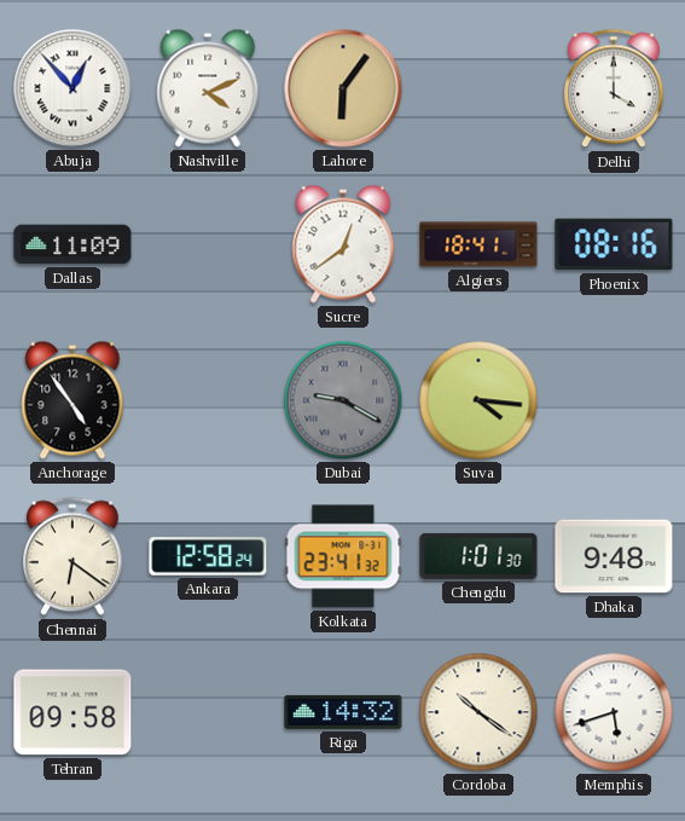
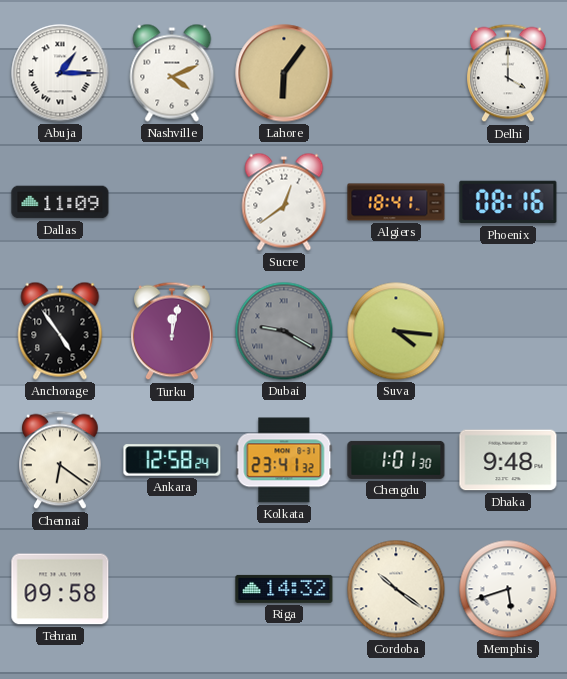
Abuja: 12:53 -> 1:15
Turku: none -> 12:02
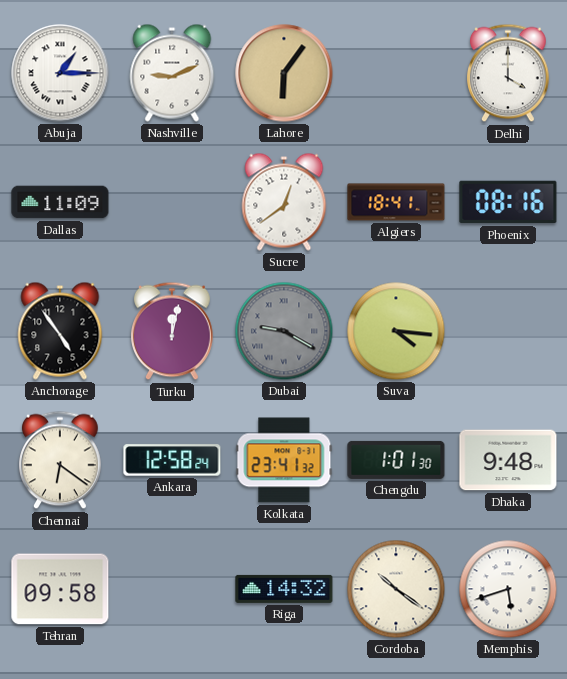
Nashville: 4:11 -> 9:11
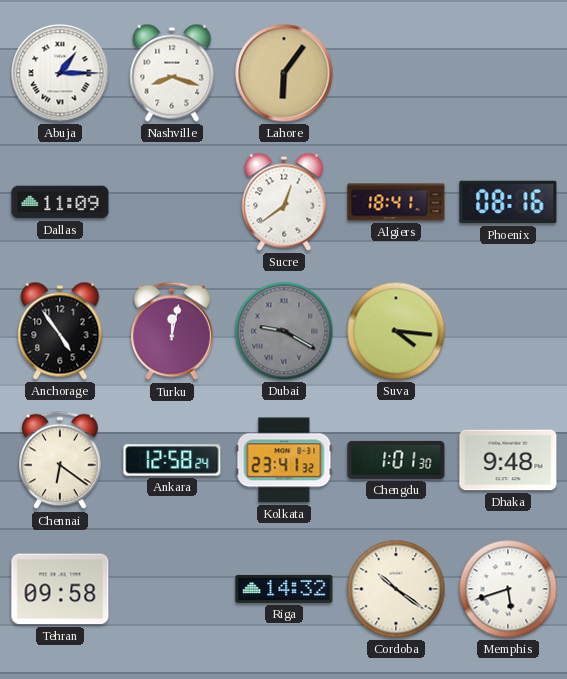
Nashville: 9:11 -> 8:18
Delhi: 4:00 -> none
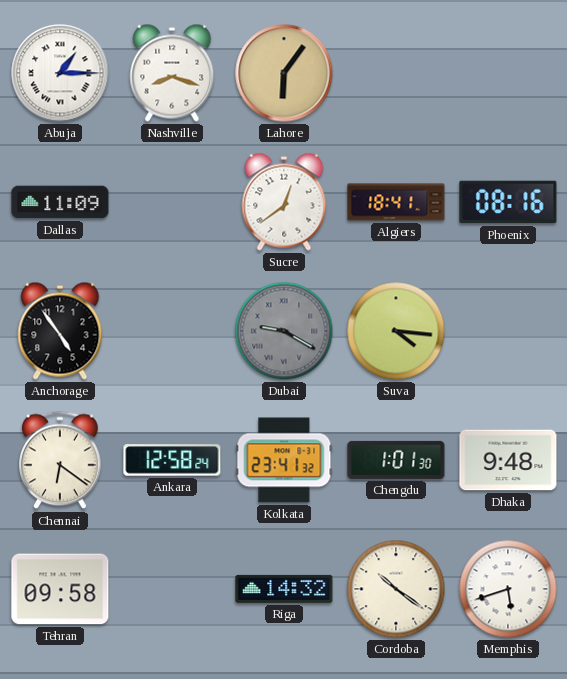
Turku: 12:02 -> none
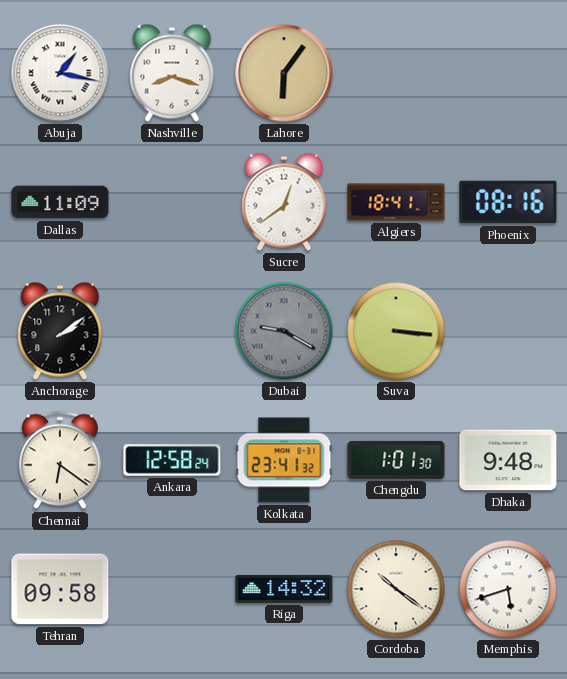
Abuja: 1:15 -> 1:17
Anchorage: 4:54 -> 2:09
Suva: 4:16 -> 3:16
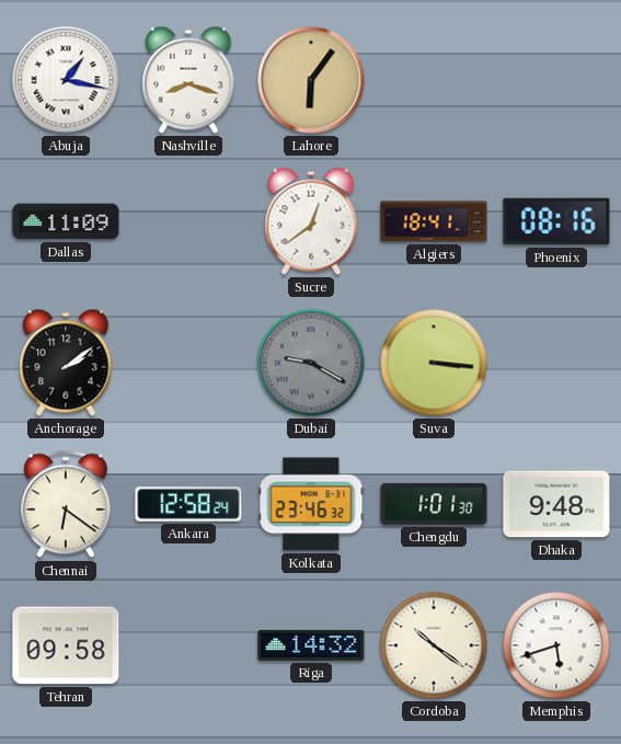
Kolkata: 23:41 -> 23:46
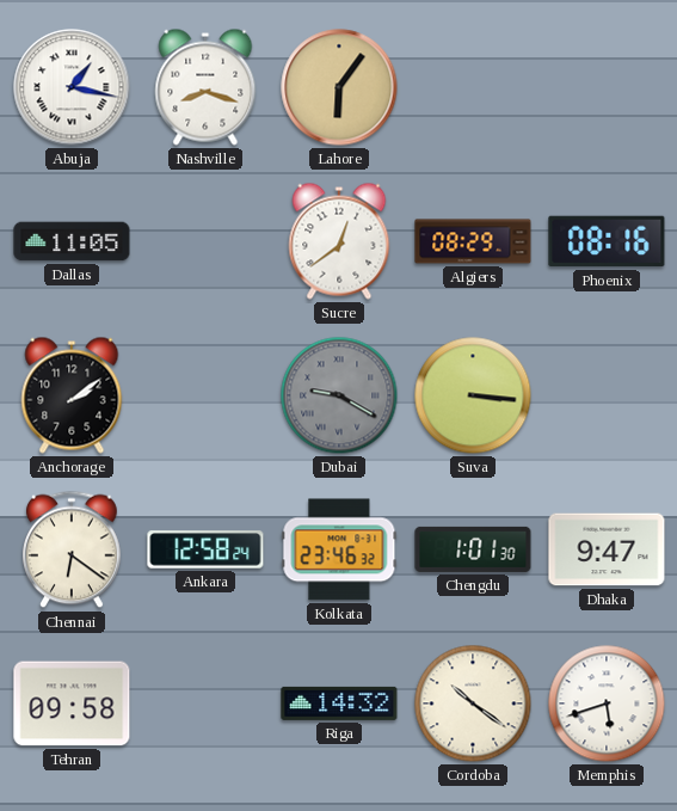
Dallas: 11:09 -> 11:05
Algiers: 18:41 -> 08:29
Dhaka: 9:48 -> 9:47
